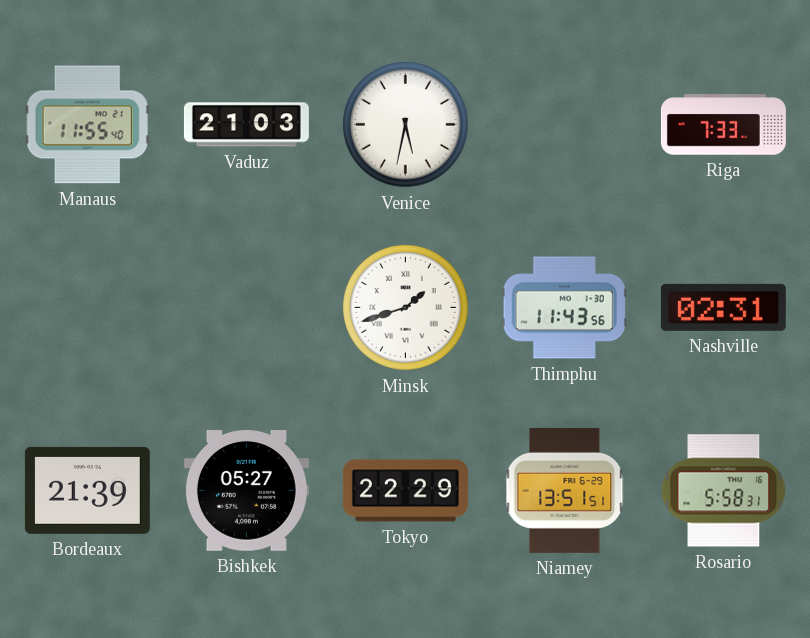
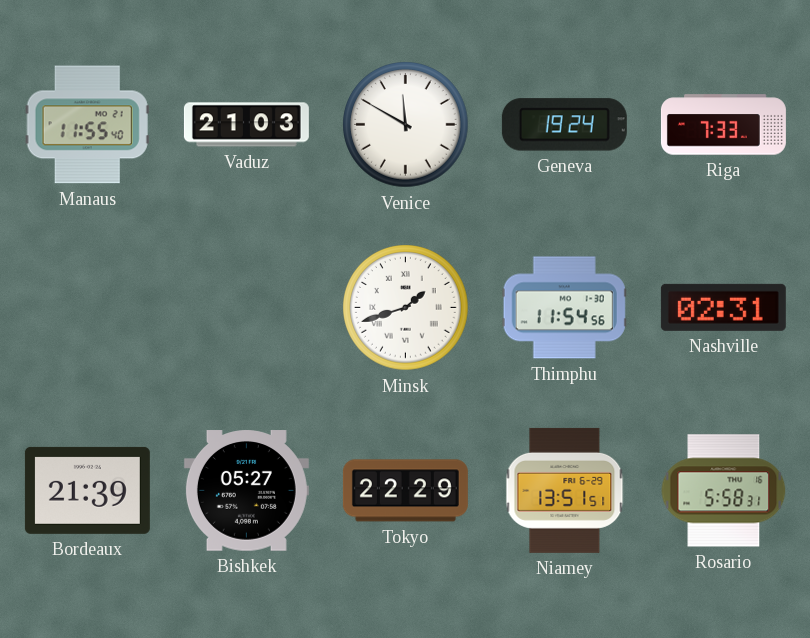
Venice: 5:32 -> 11:50
Geneva: none -> 19:24
Thimphu: 11:43 -> 11:54
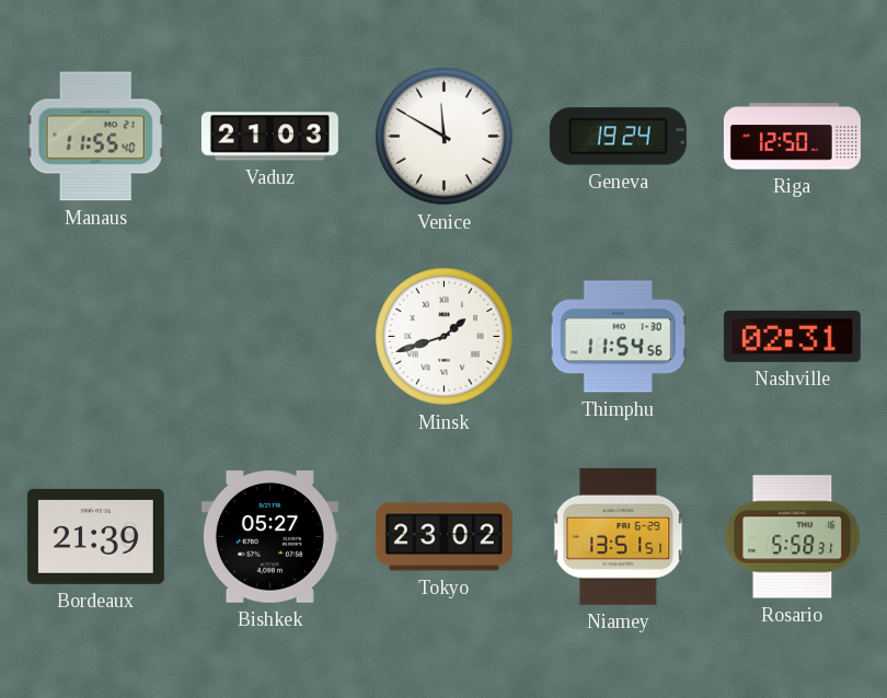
Riga: 7:33 -> 12:50
Tokyo: 22:29 -> 23:02
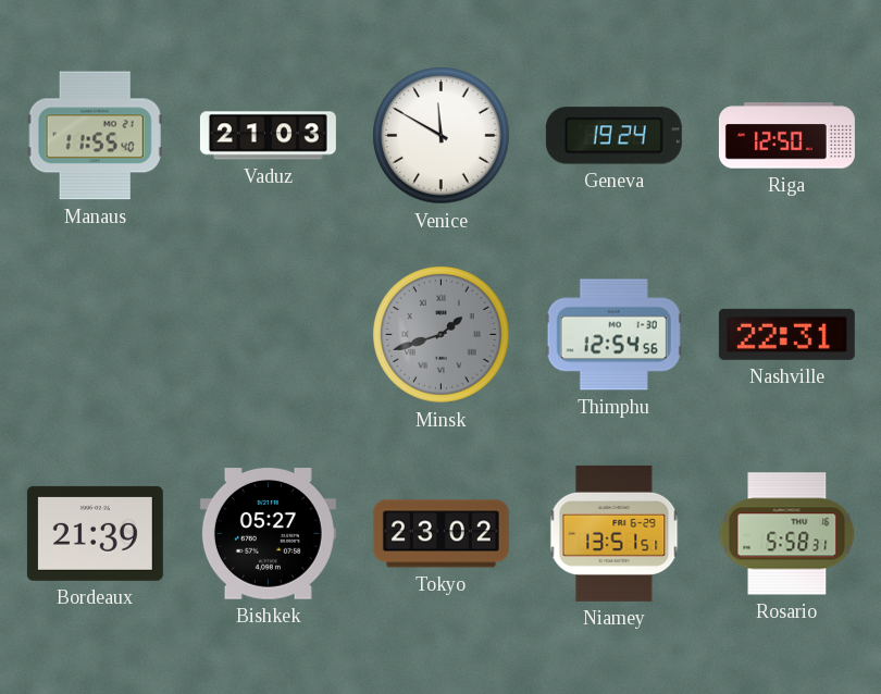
Minsk dial: white -> grey
Thimphu: 11:54 -> 12:54
Nashville: 02:31 -> 22:31
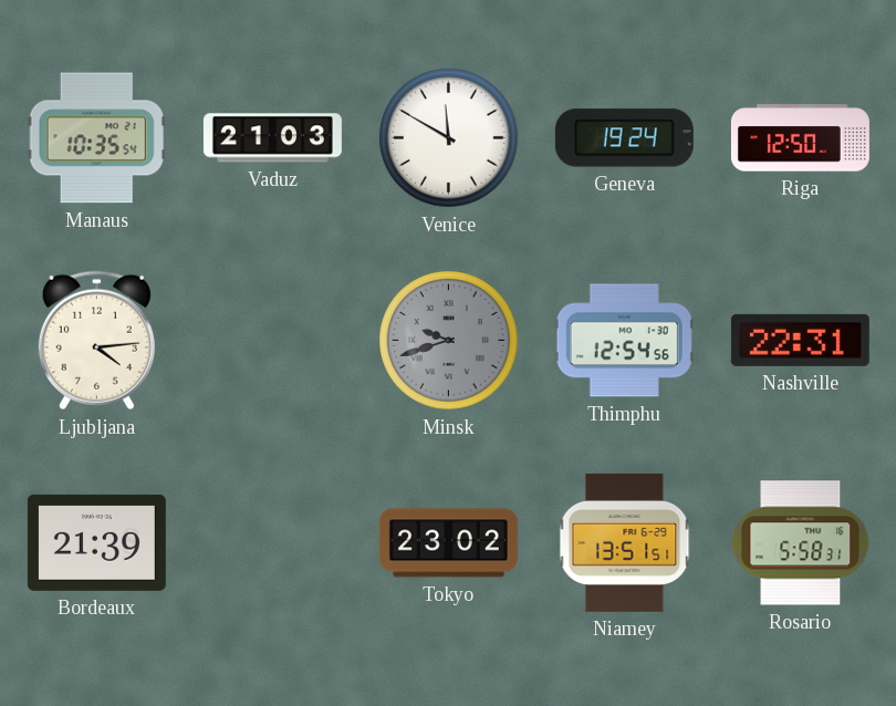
Manaus: 11:55 -> 10:35
Ljubljana: none -> 4:14
Minsk: 1:42 -> 9:42
Bishkek: 05:27 -> none
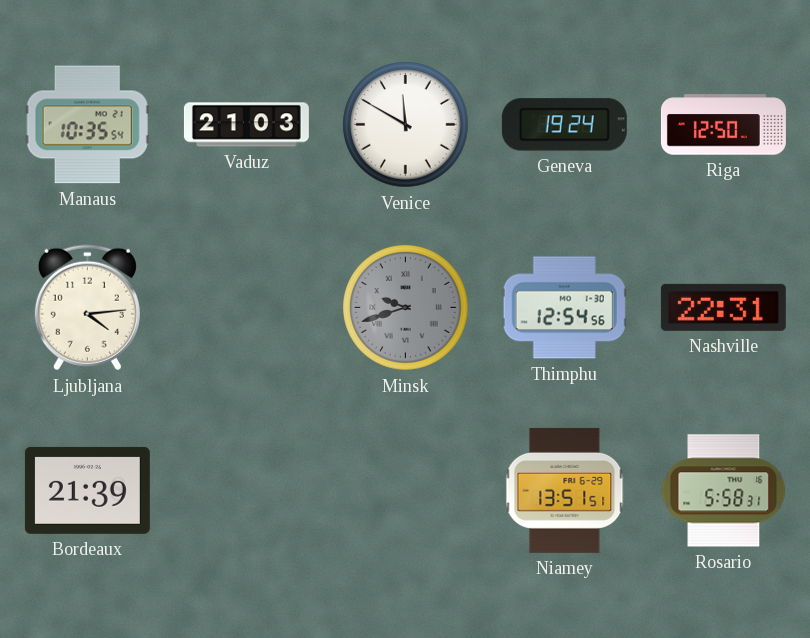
Tokyo: 23:02 -> none
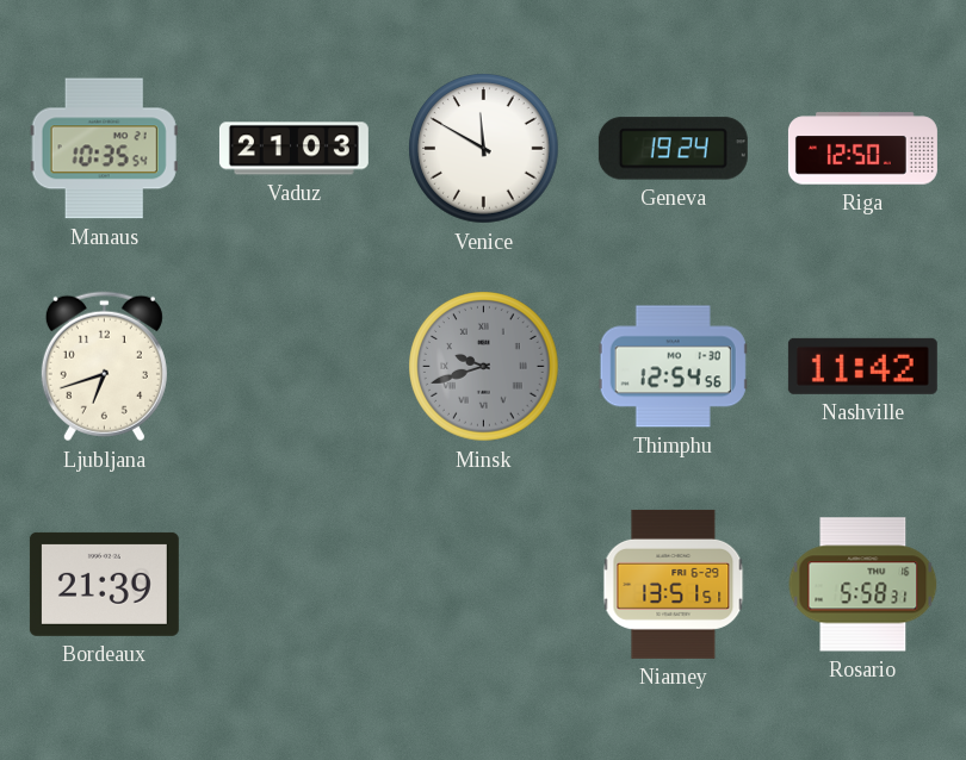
Ljubljana: 4:14 -> 6:42
Nashville: 22:31 -> 11:42
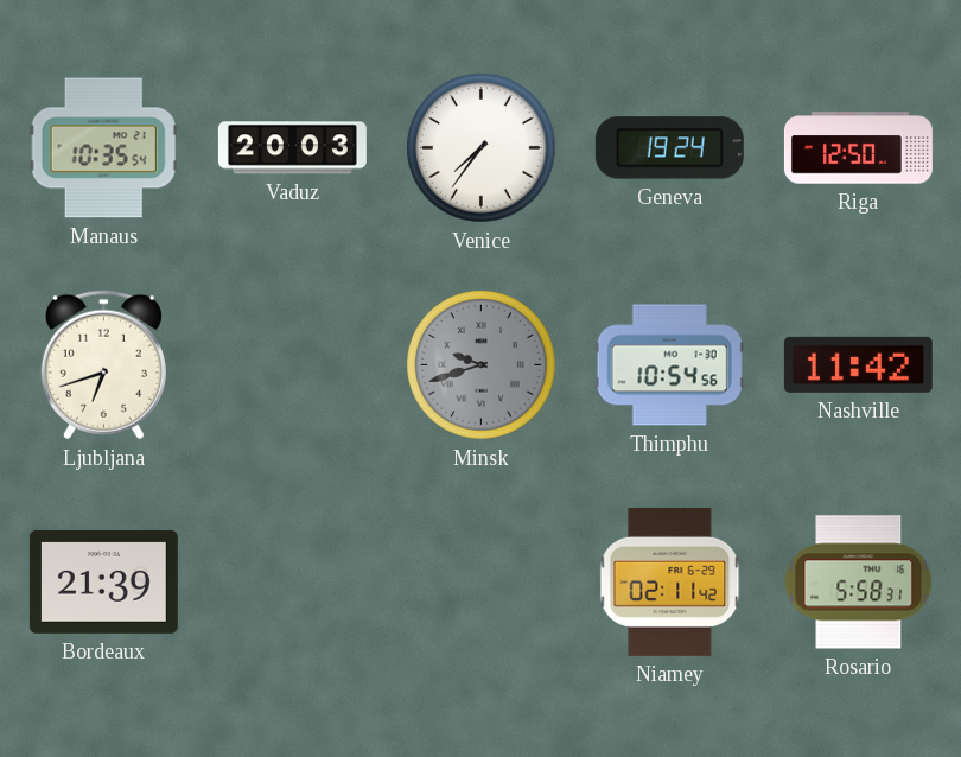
Vaduz: 21:03 -> 20:03
Venice: 11:50 -> 7:36
Thimphu: 12:54 -> 10:54
Niamey: 13:51 -> 02:11
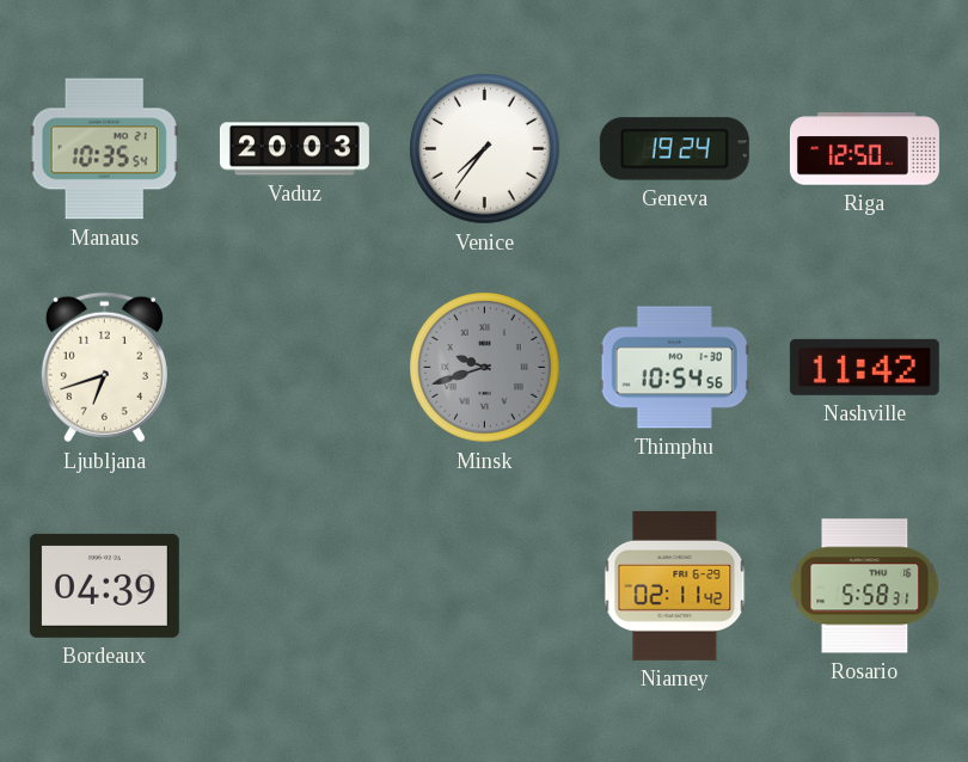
Bordeaux: 21:39 -> 04:39
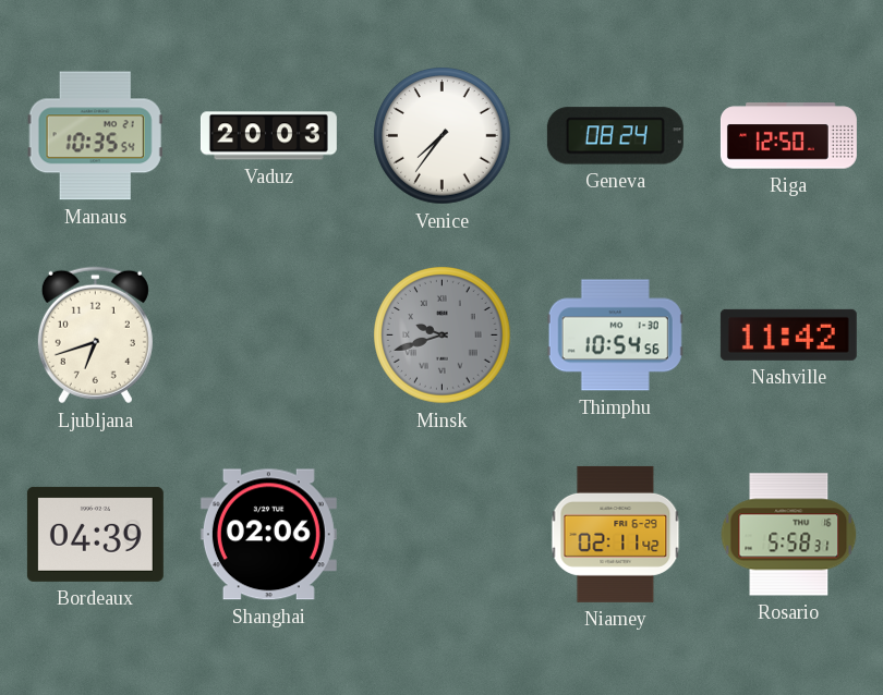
Geneva: 19:24 -> 08:24
Shanghai: none -> 02:06
